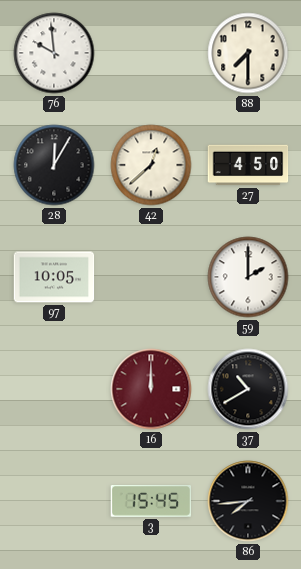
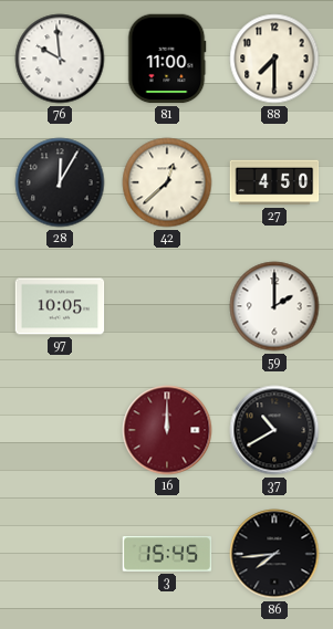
81: none -> 11:00
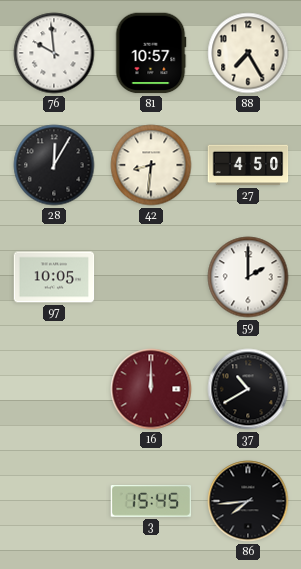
81: 11:00 -> 10:57
88: 7:30 -> 7:25
42: 12:38 -> 8:31
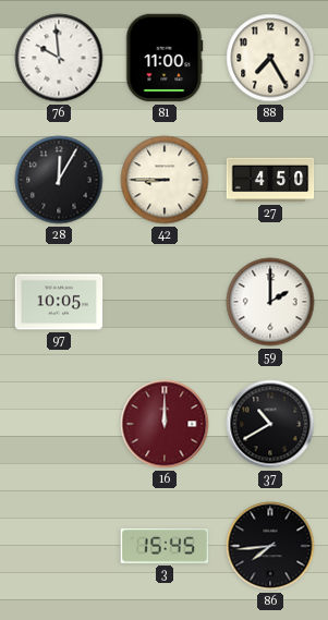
81: 10:57 -> 11:00
42: 8:31 -> 8:45
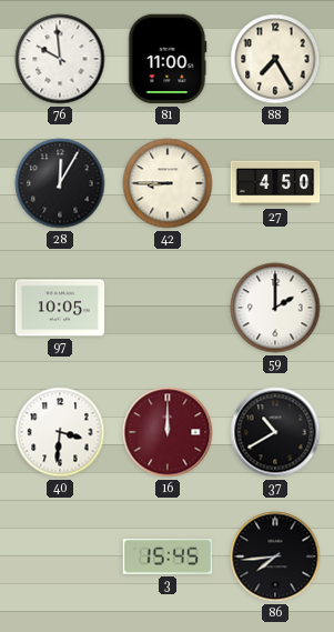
40: none -> 3:31
